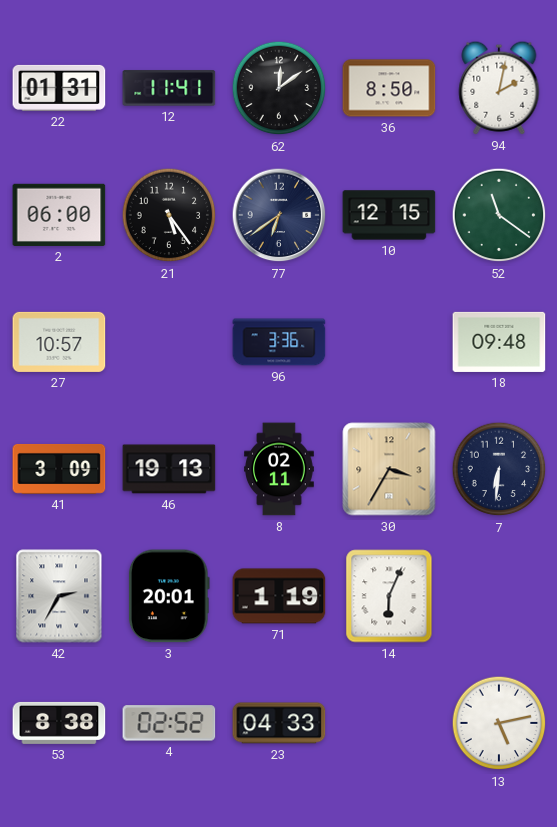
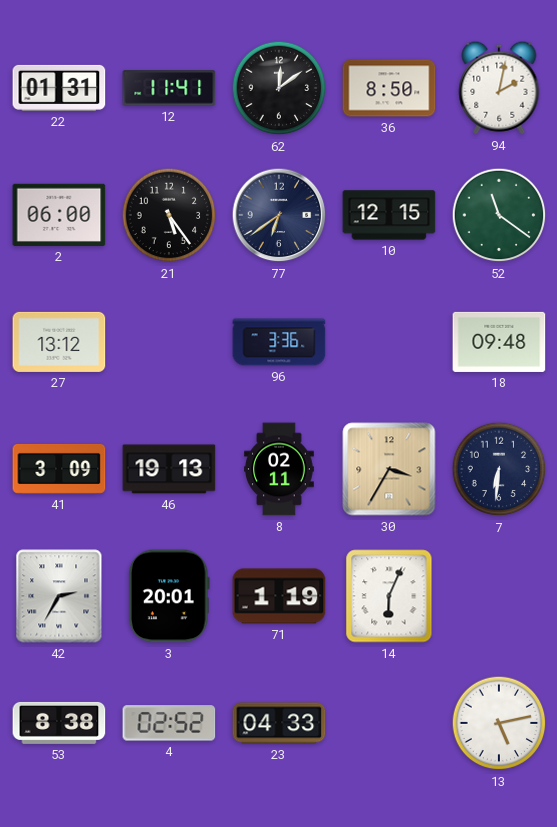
27: 10:57 -> 13:12
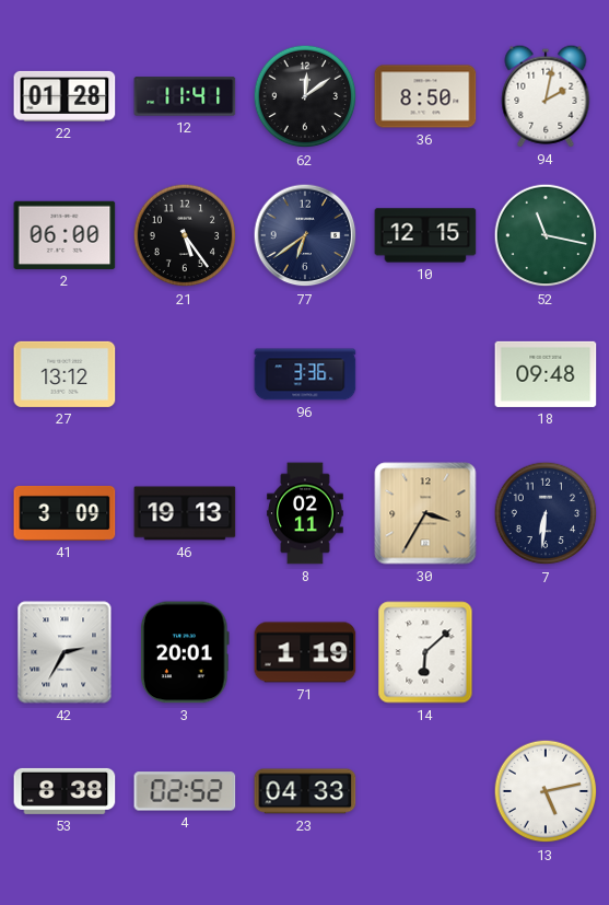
22: 01:31 -> 01:28
52: 11:21 -> 11:17
14: 6:04 -> 6:08
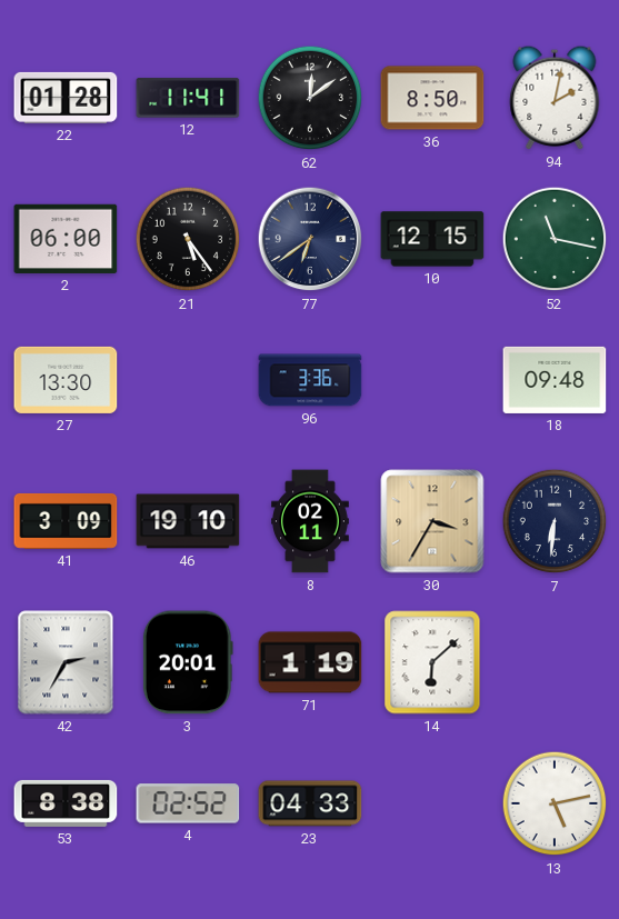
27: 13:12 -> 13:30
46: 19:13 -> 19:10
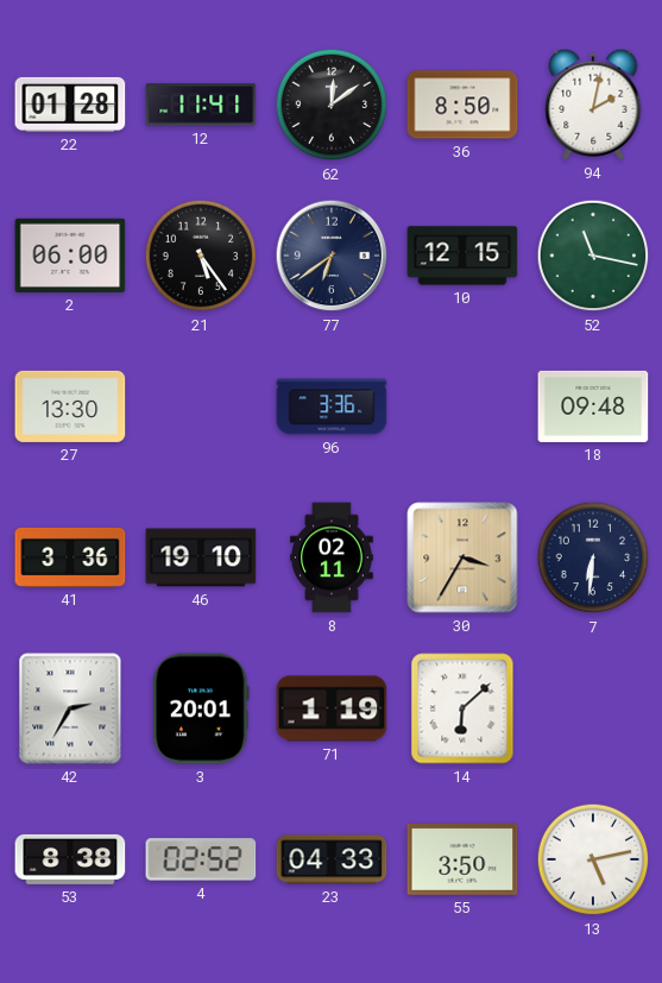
41: 3:09 -> 3:36
55: none -> 3:50
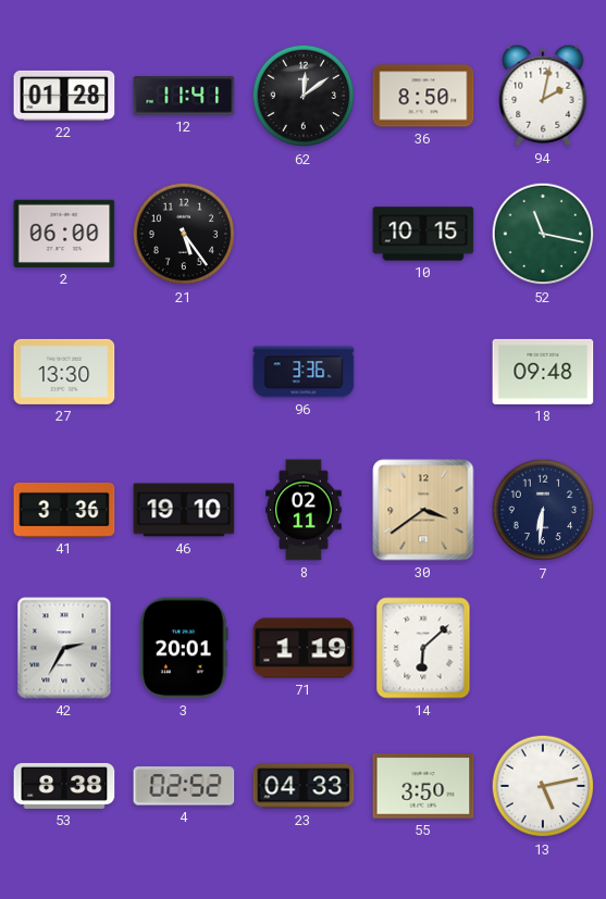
77: 6:39 -> none
10: 12:15 -> 10:15
30: 3:35 -> 3:39
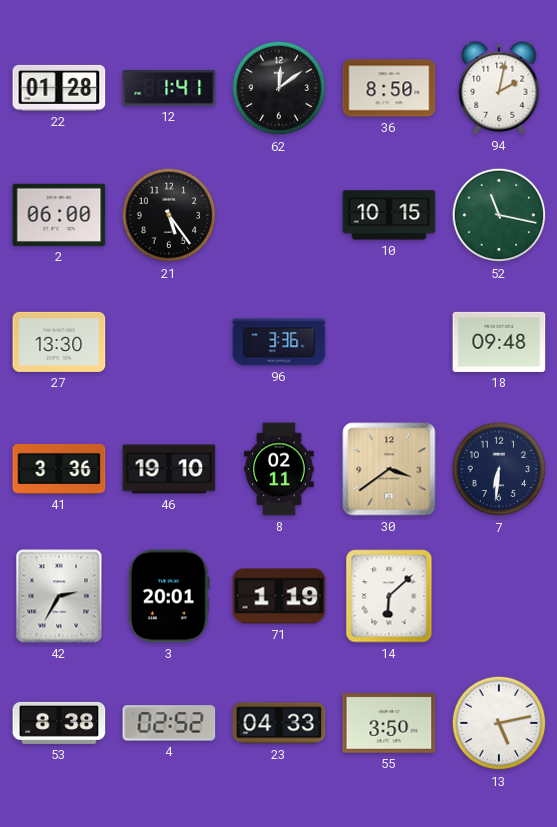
12: 11:41 -> 1:41
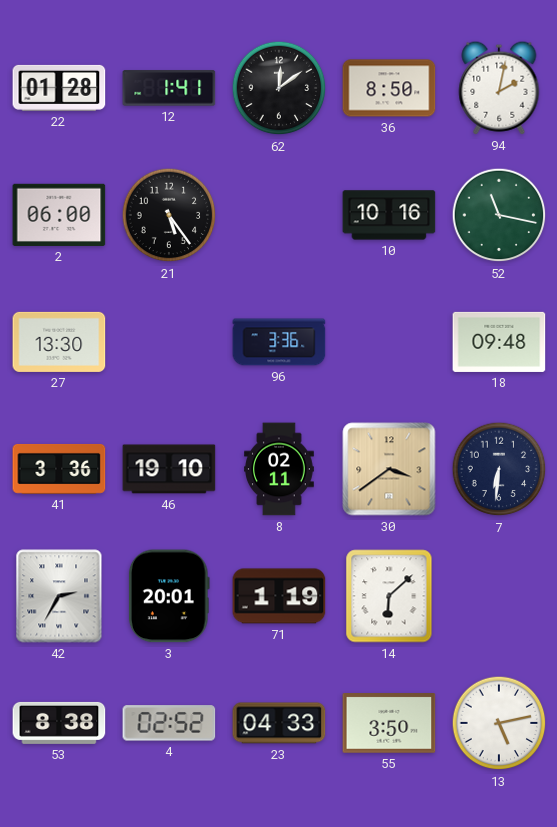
10: 10:15 -> 10:16
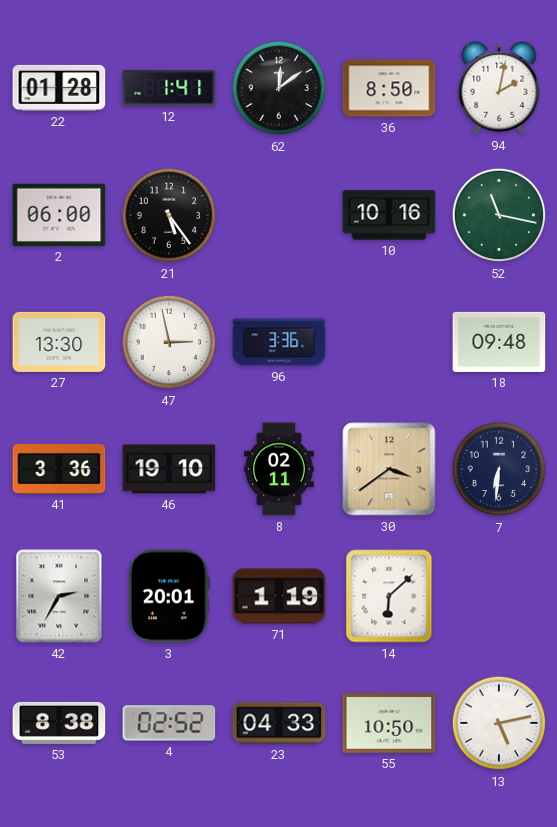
47: none -> 2:58
55: 3:50 -> 10:50
